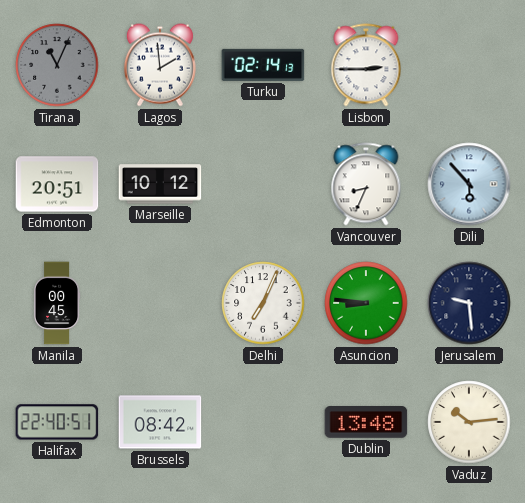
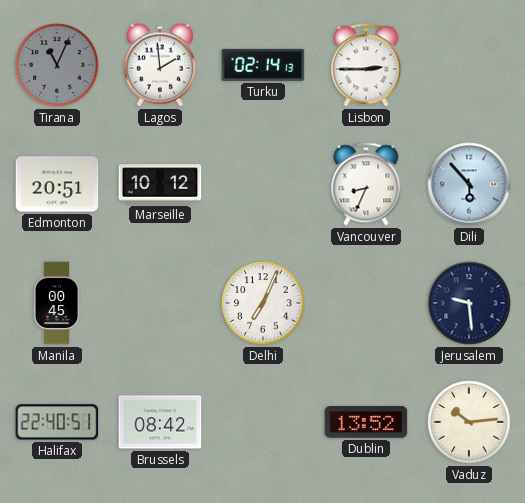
Asuncion: 8:46 -> none
Dublin: 13:48 -> 13:52
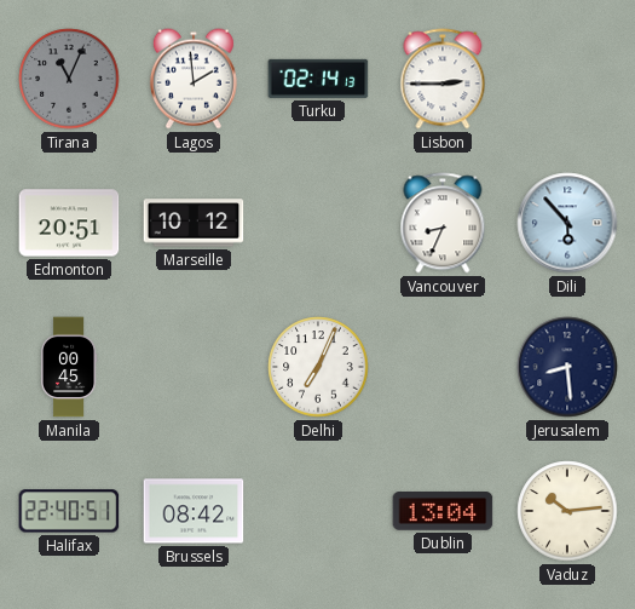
Jerusalem: 9:29 -> 8:29
Dublin: 13:52 -> 13:04
